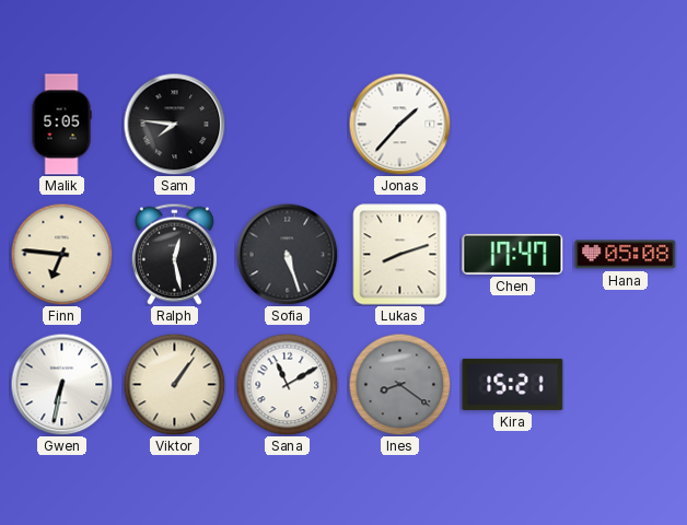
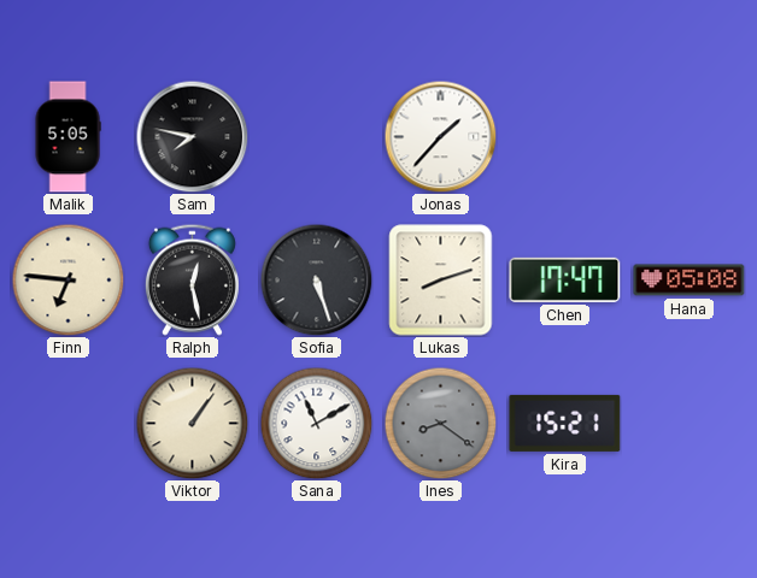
Sam: 7:46 -> 7:47
Gwen: 6:32 -> none
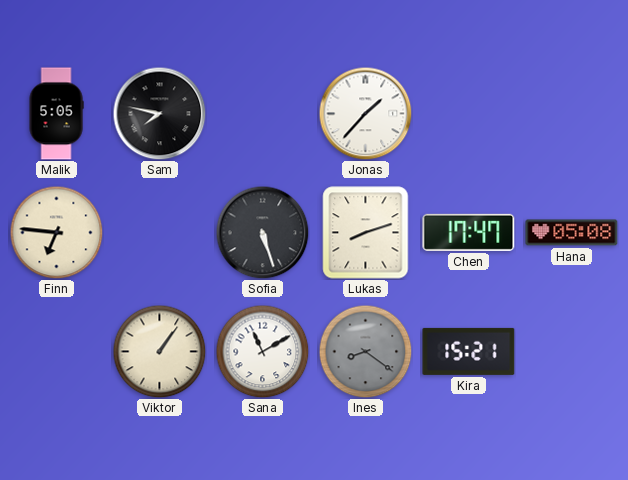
Ralph: 12:28 -> none
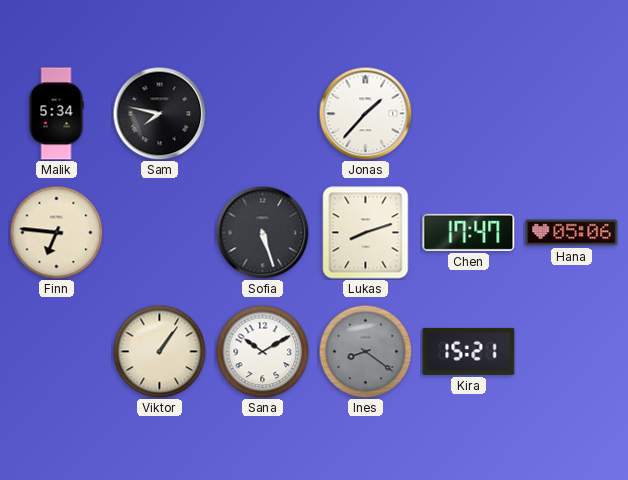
Malik: 5:05 -> 5:34
Hana: 05:08 -> 05:06
Sana: 11:10 -> 10:10
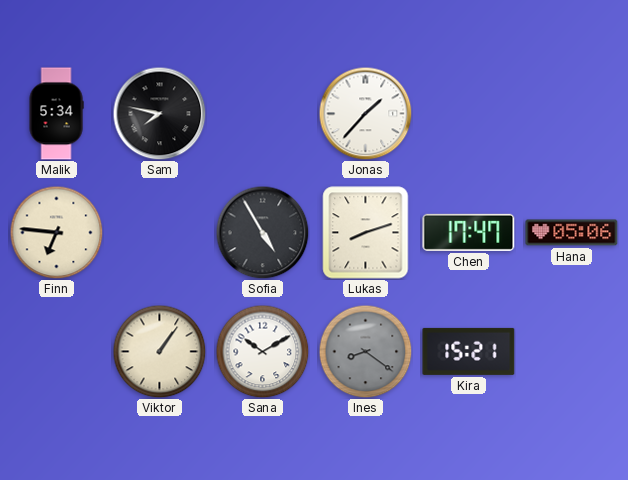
Sofia: 5:27 -> 4:55
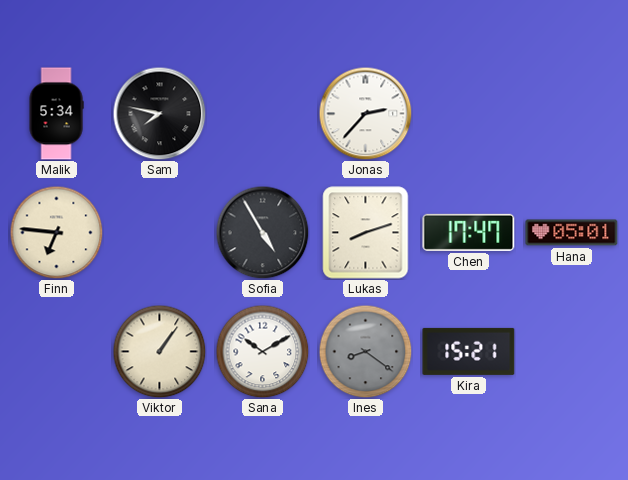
Jonas: 1:37 -> 2:37
Hana: 05:06 -> 05:01
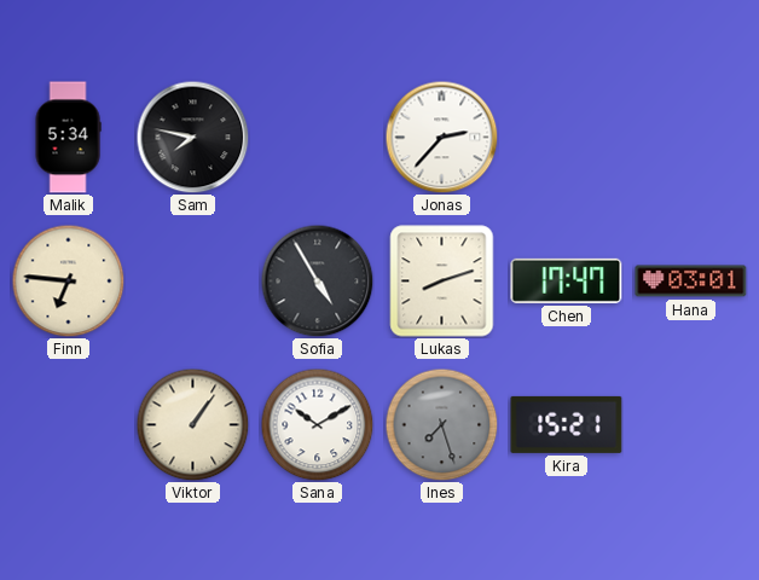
Hana: 05:01 -> 03:01
Ines: 8:21 -> 7:27
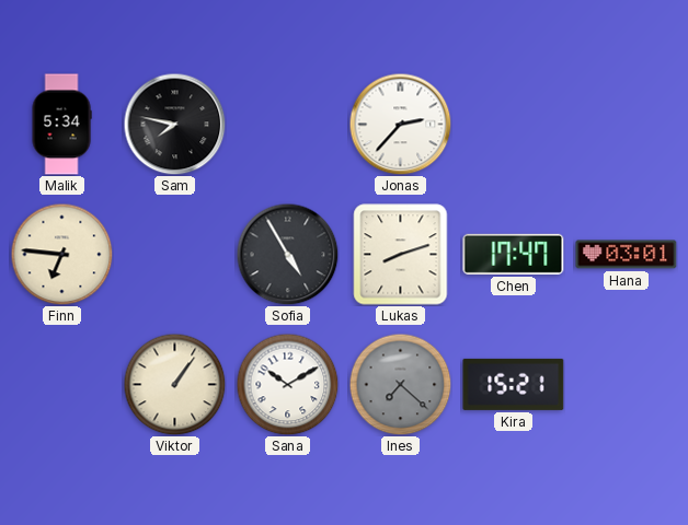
Ines: 7:27 -> 7:22
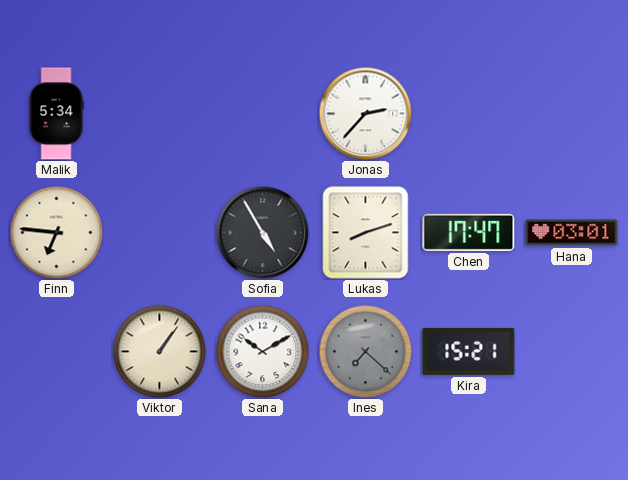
Sam: 7:47 -> none
